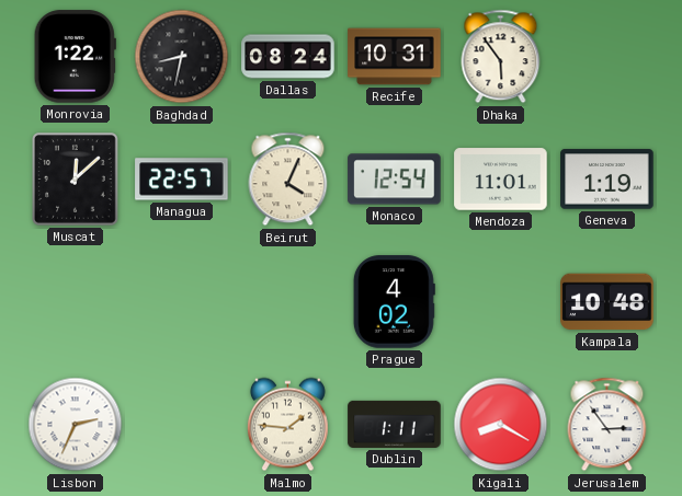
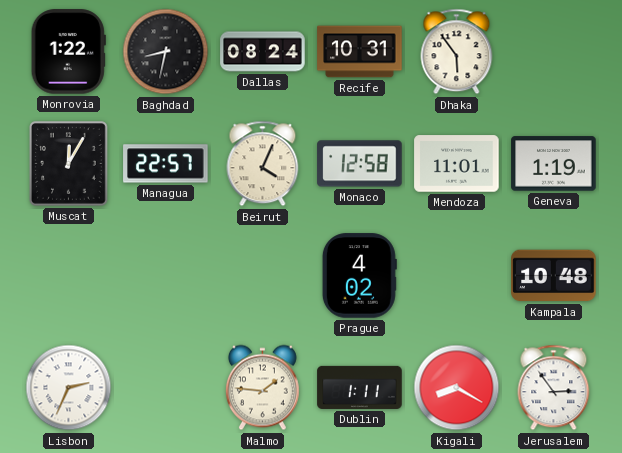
Muscat: 12:08 -> 12:05
Monaco: 12:54 -> 12:58
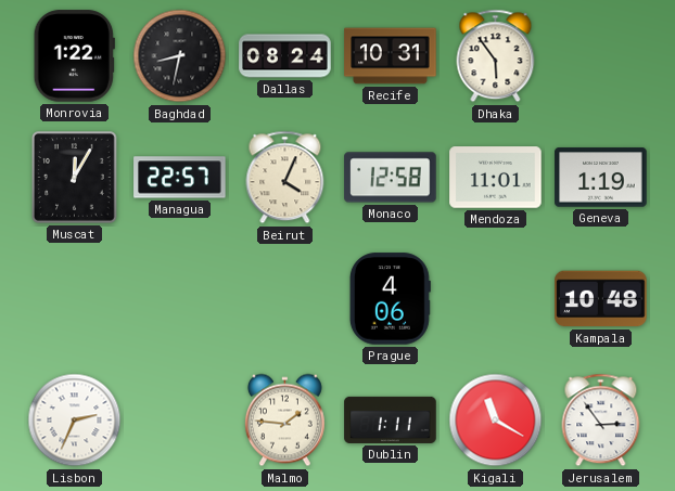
Prague: 4:02 -> 4:06
Kigali: 8:20 -> 11:20
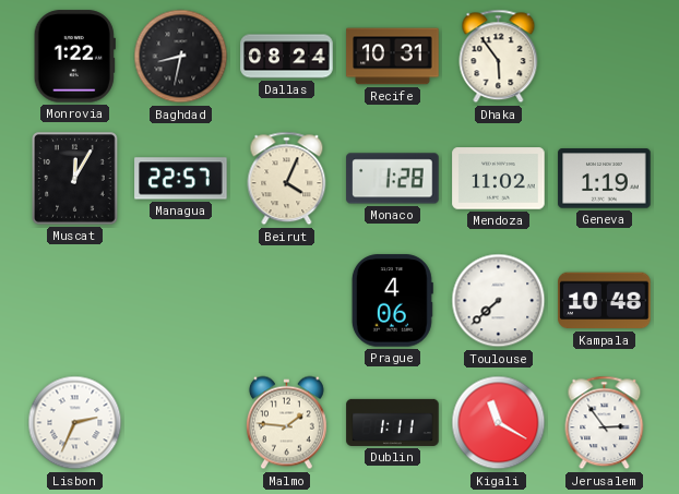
Monaco: 12:58 -> 1:28
Mendoza: 11:01 -> 11:02
Toulouse: none -> 7:38
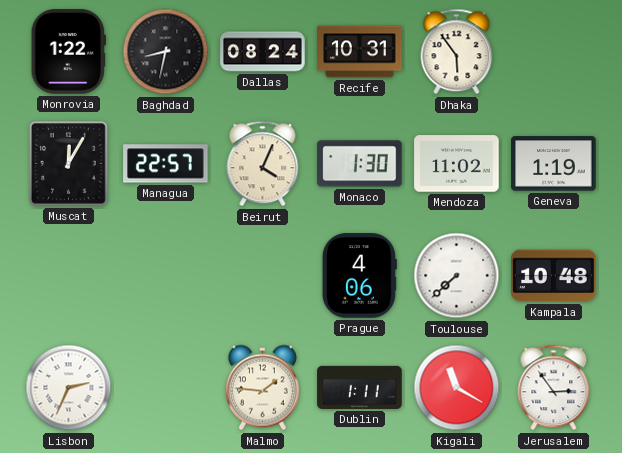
Monaco: 1:28 -> 1:30
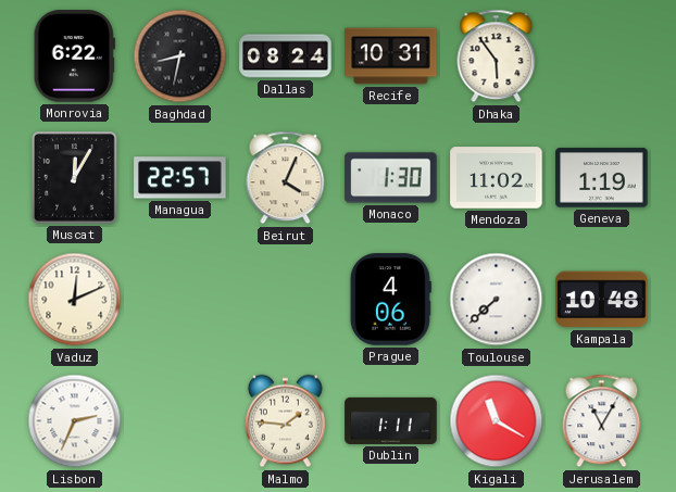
Monrovia: 1:22 -> 6:22
Vaduz: none -> 12:11
Jerusalem: 2:54 -> 11:05
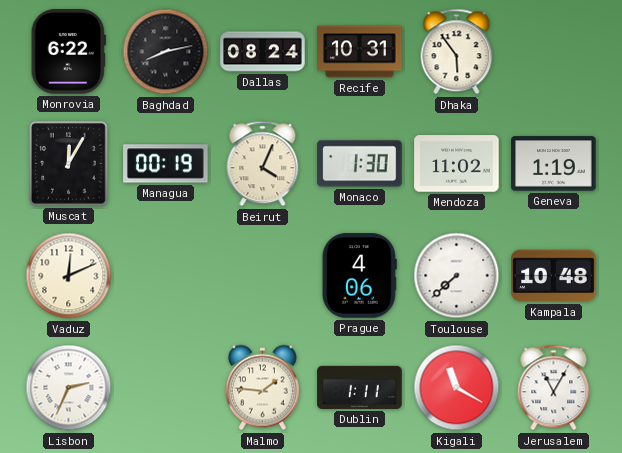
Baghdad: 8:32 -> 8:13
Managua: 22:57 -> 00:19
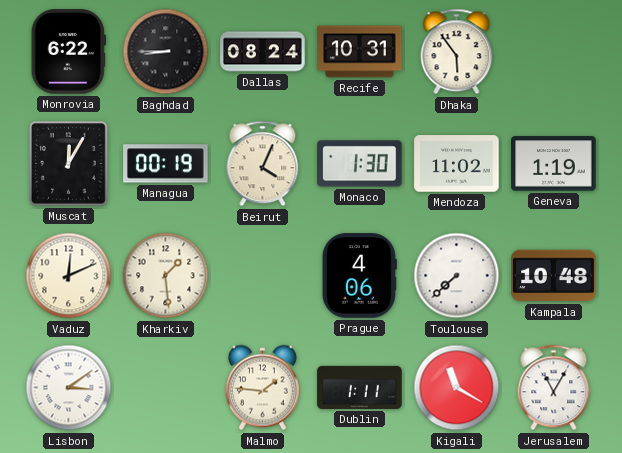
Baghdad: 8:13 -> 8:45
Kharkiv: none -> 1:29
Lisbon: 2:34 -> 3:09
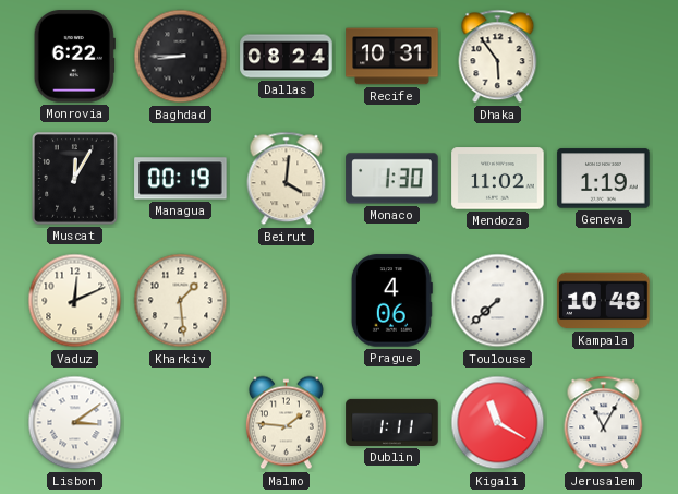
Beirut: 4:04 -> 4:01
